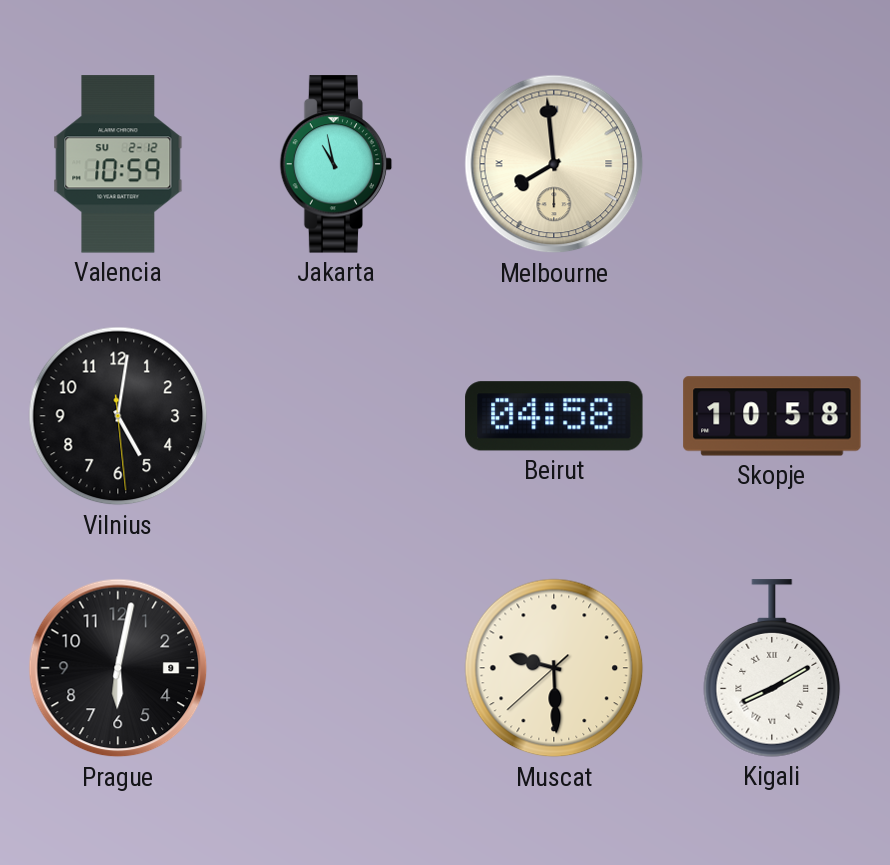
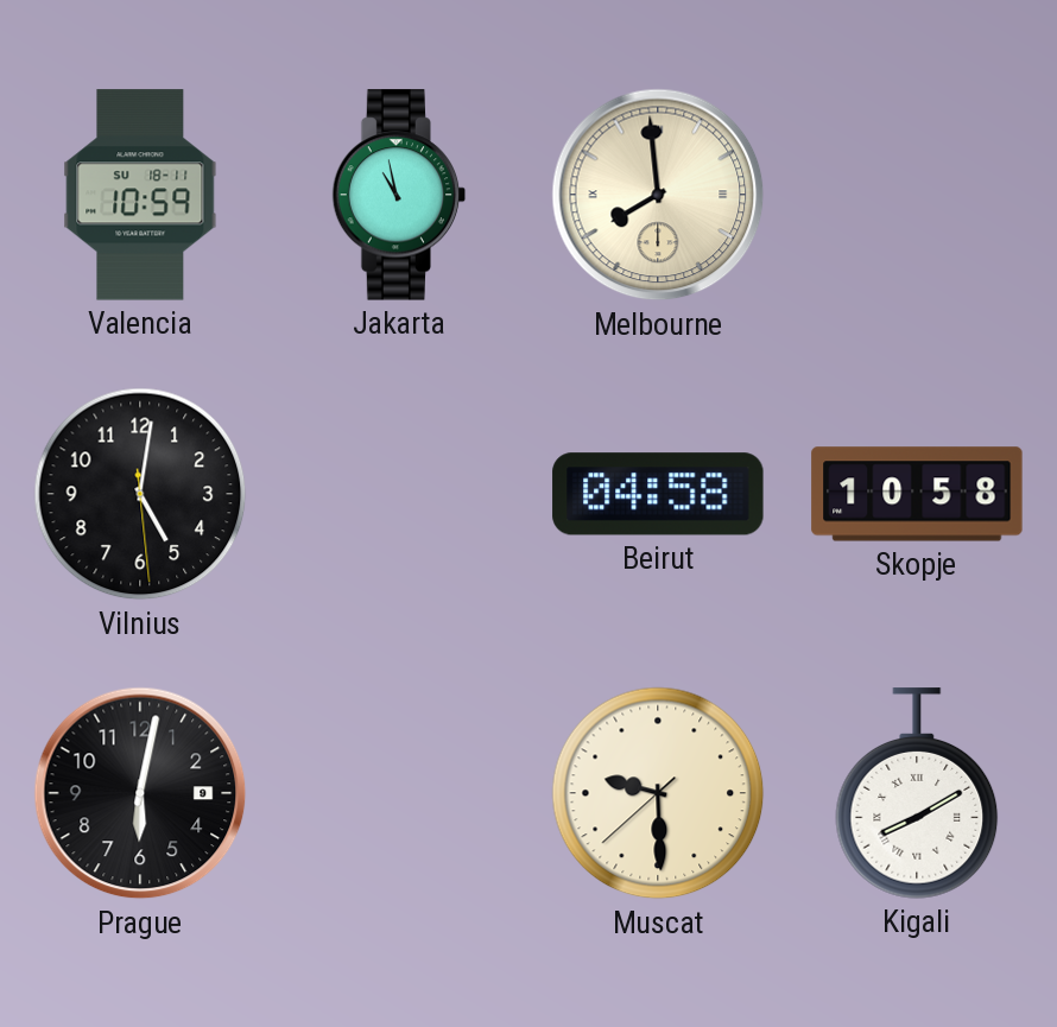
Valencia date: SU 2-12 -> SU 18-11
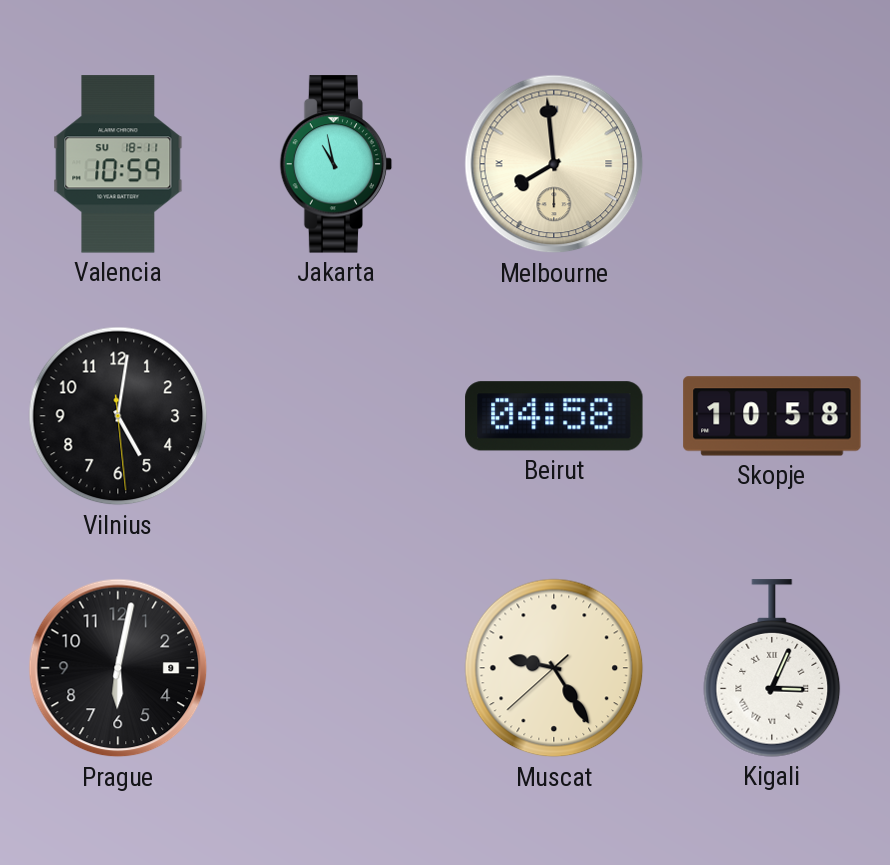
Muscat: 9:29 -> 9:24
Kigali: 8:10 -> 3:04
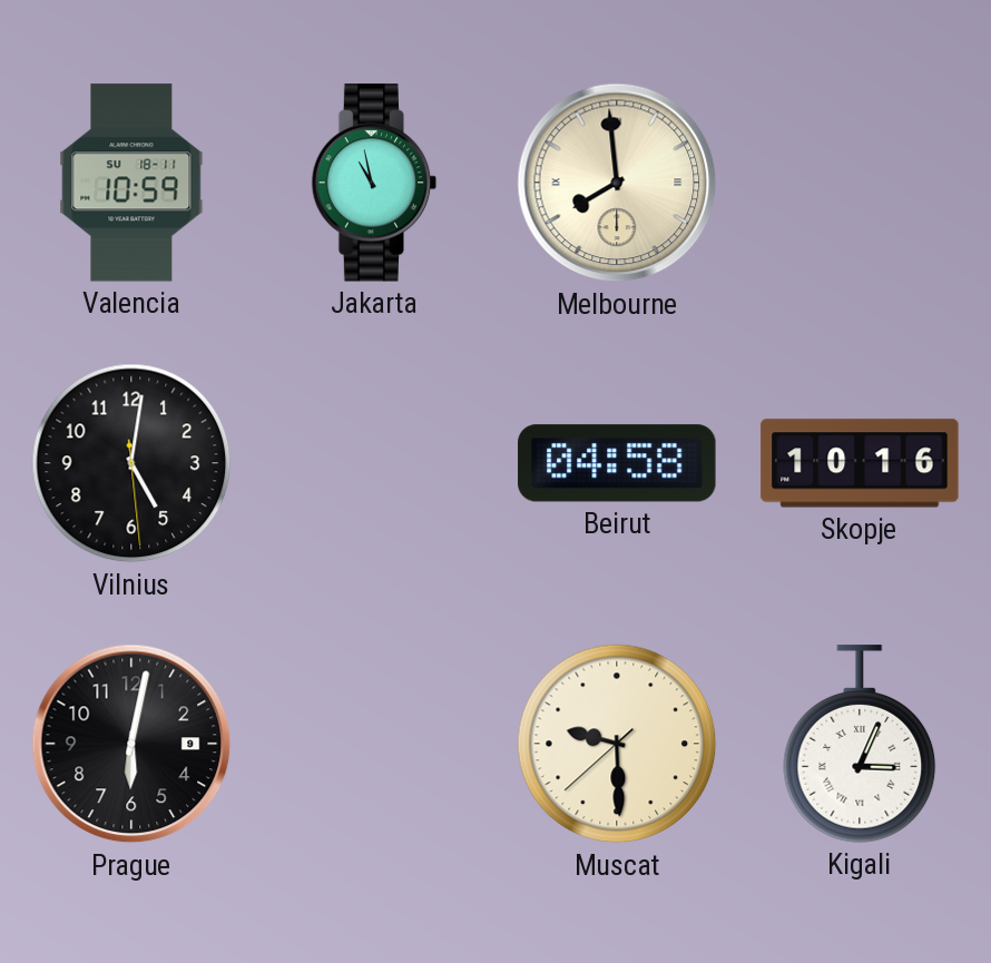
Skopje: 10:58 -> 10:16
Muscat: 9:24 -> 9:29
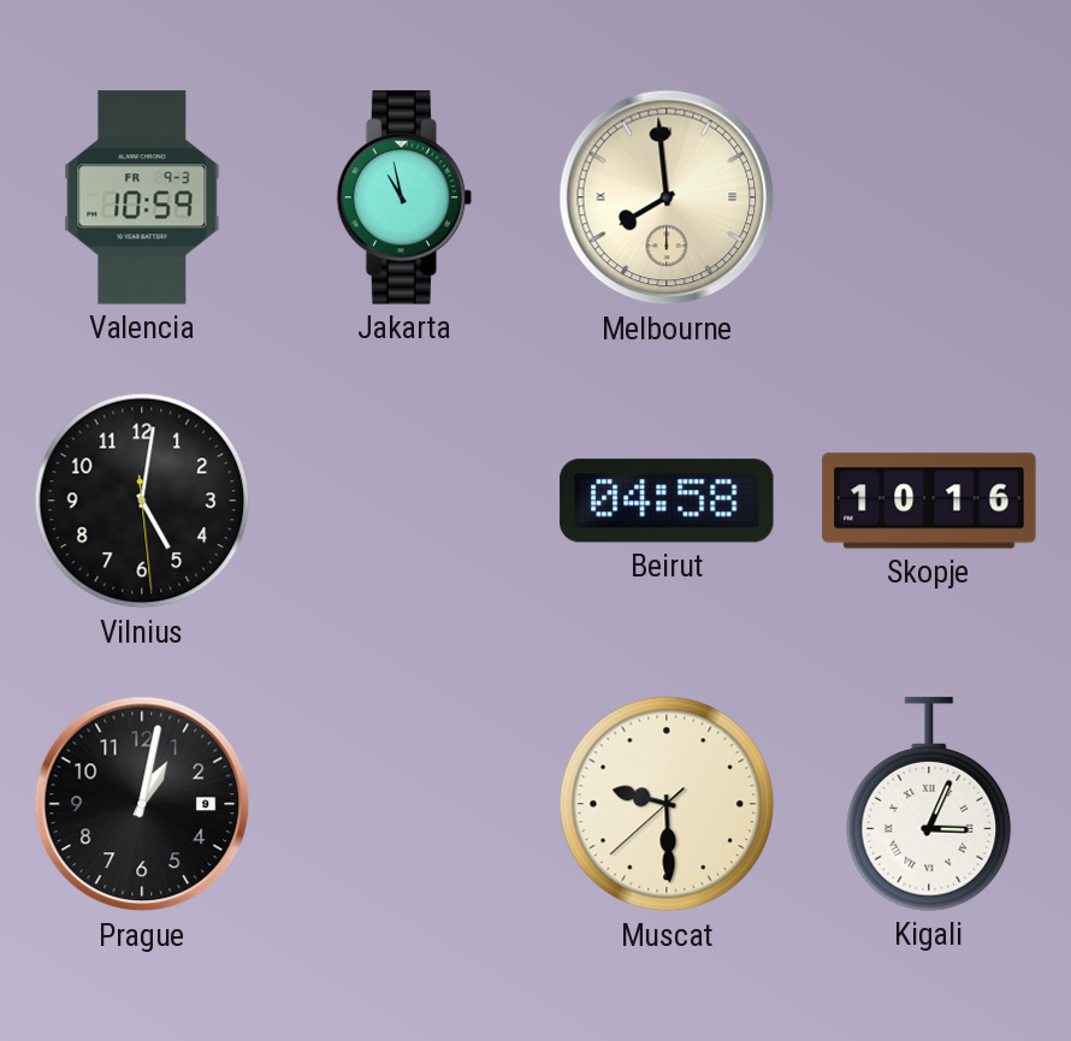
Valencia date: SU 18-11 -> FR 9-3
Prague: 6:02 -> 1:02
